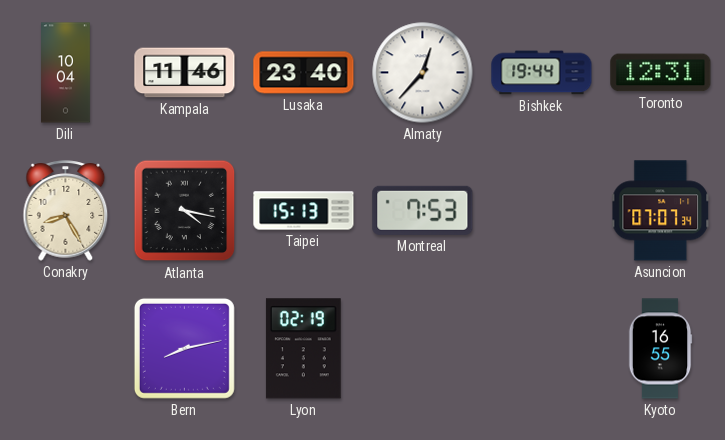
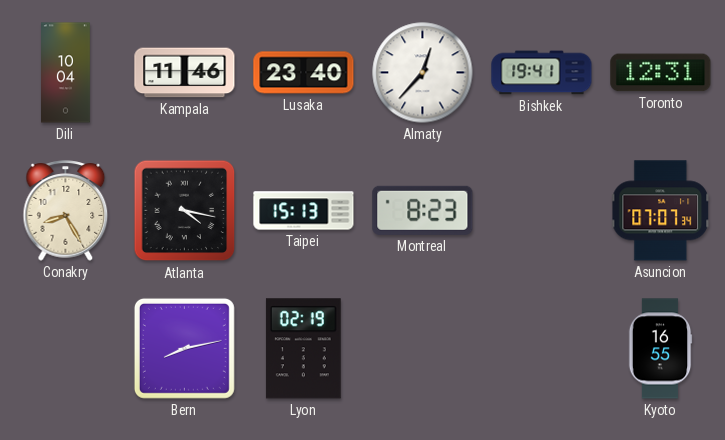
Bishkek: 19:44 -> 19:41
Montreal: 7:53 -> 8:23
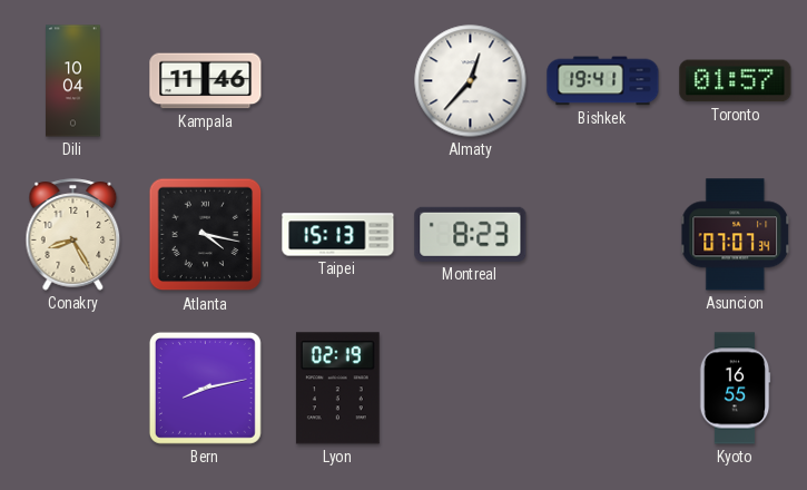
Lusaka: 23:40 -> none
Toronto: 12:31 -> 01:57
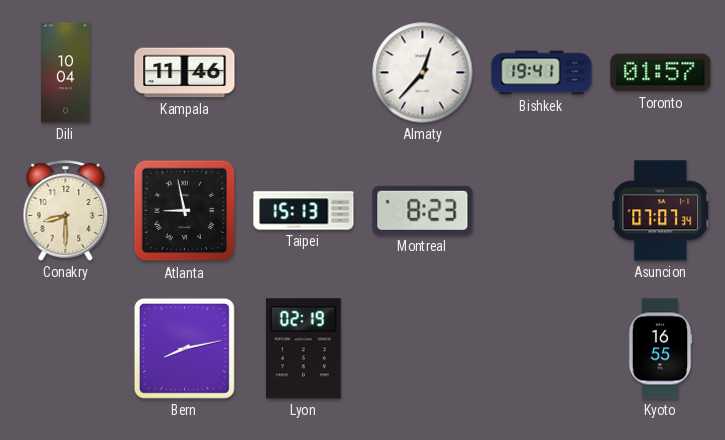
Conakry: 8:25 -> 8:30
Atlanta: 4:17 -> 8:58
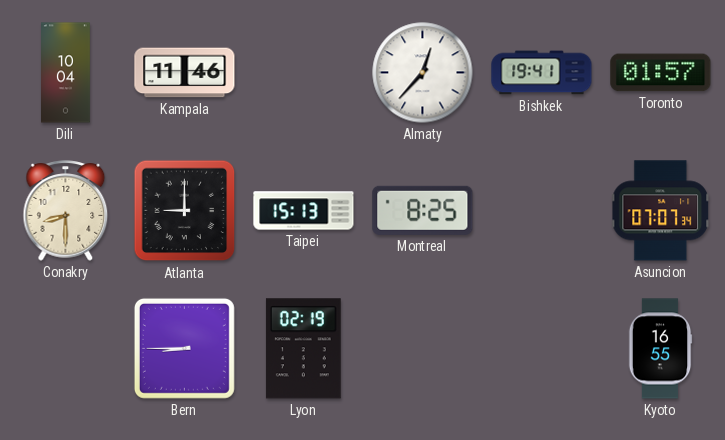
Atlanta: 8:58 -> 9:00
Montreal: 8:23 -> 8:25
Bern: 8:13 -> 8:45
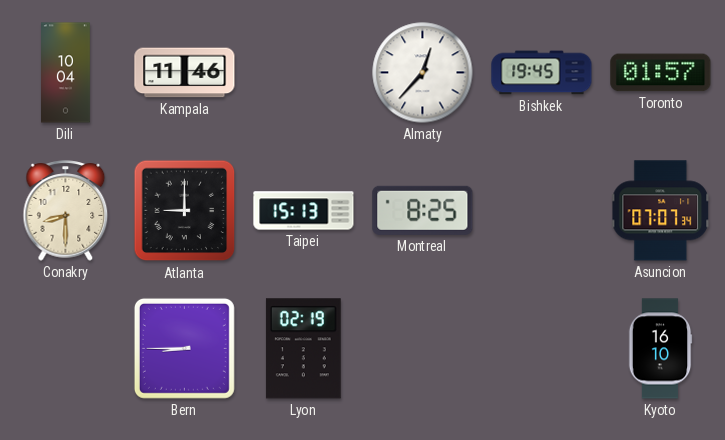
Bishkek: 19:41 -> 19:45
Kyoto: 16:55 -> 16:10
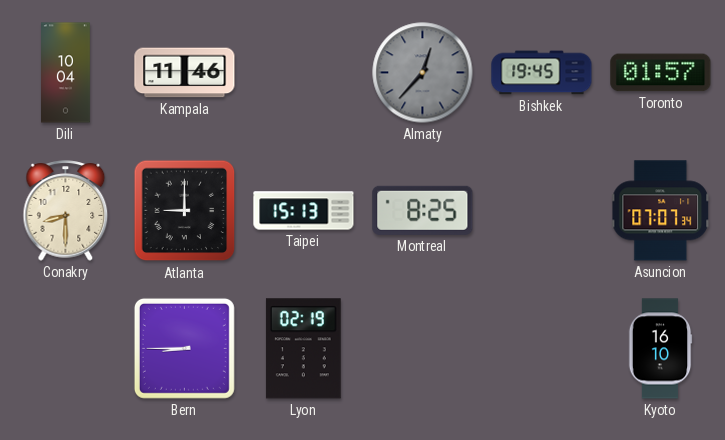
Almaty dial: white -> grey
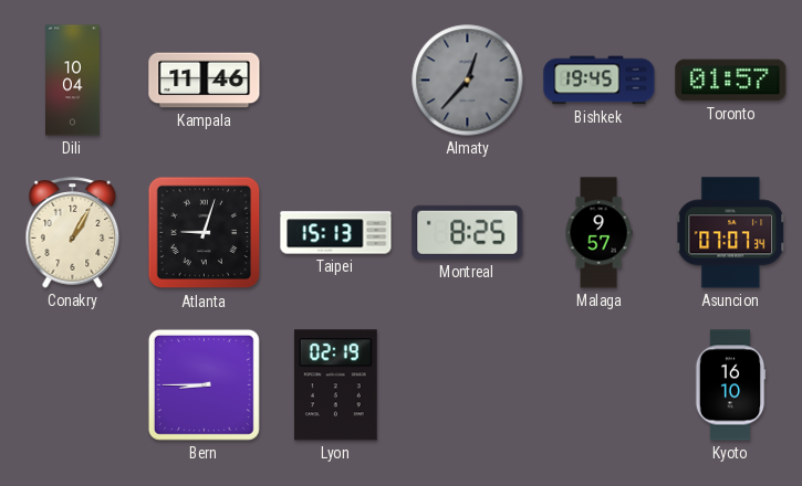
Conakry: 8:30 -> 1:05
Atlanta: 9:00 -> 9:03
Malaga: none -> 9:57
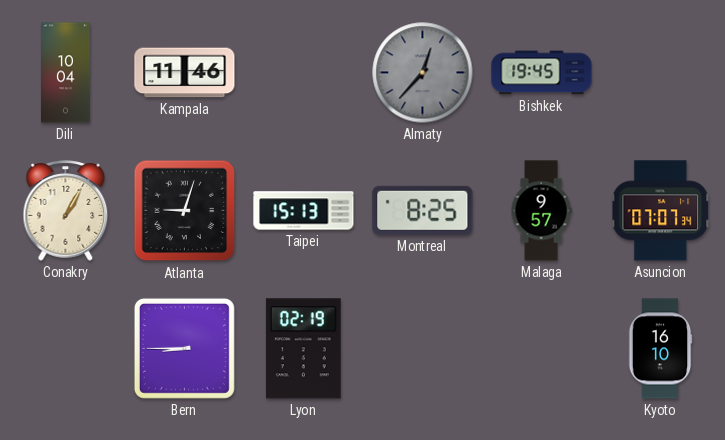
Toronto: 01:57 -> none
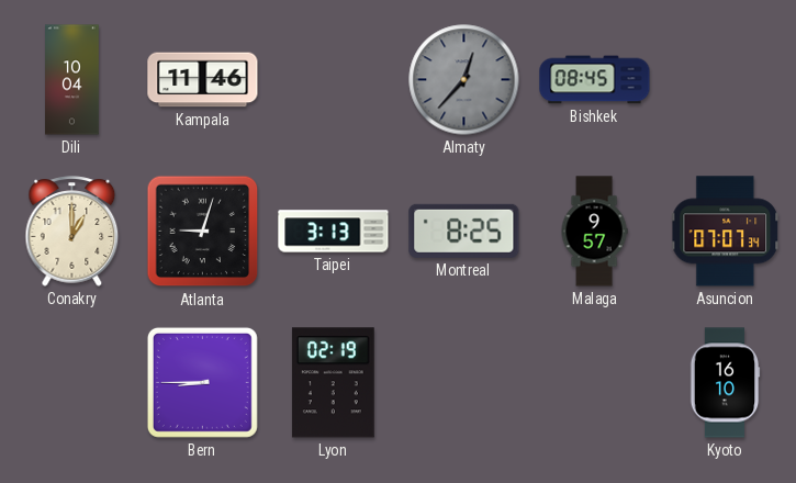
Bishkek: 19:45 -> 08:45
Conakry: 1:05 -> 1:00
Taipei: 15:13 -> 3:13
